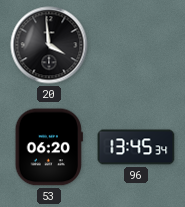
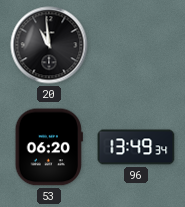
20: 3:59 -> 10:59
96: 13:45 -> 13:49
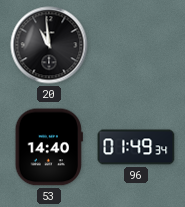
53: 06:20 -> 14:40
96: 13:49 -> 01:49
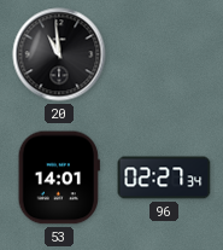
53: 14:40 -> 14:01
96: 01:49 -> 02:27
